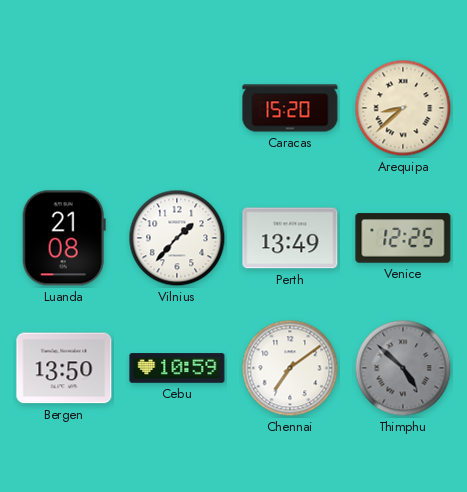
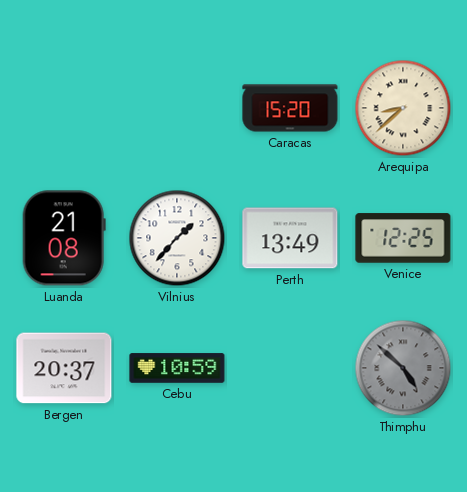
Bergen: 13:50 -> 20:37
Chennai: 7:09 -> none
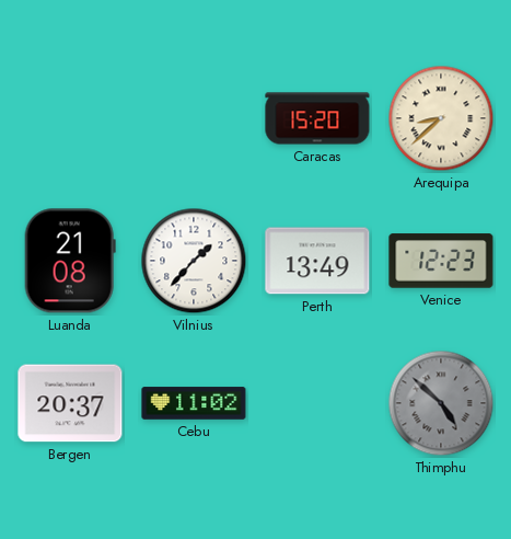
Venice: 12:25 -> 12:23
Cebu: 10:59 -> 11:02
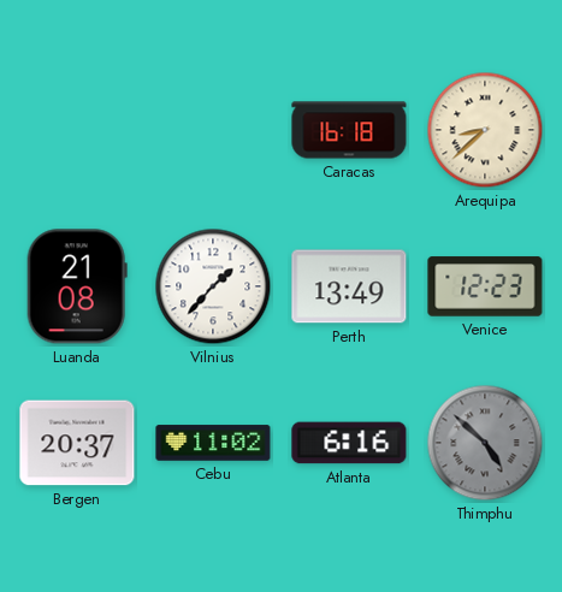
Caracas: 15:20 -> 16:18
Atlanta: none -> 6:16
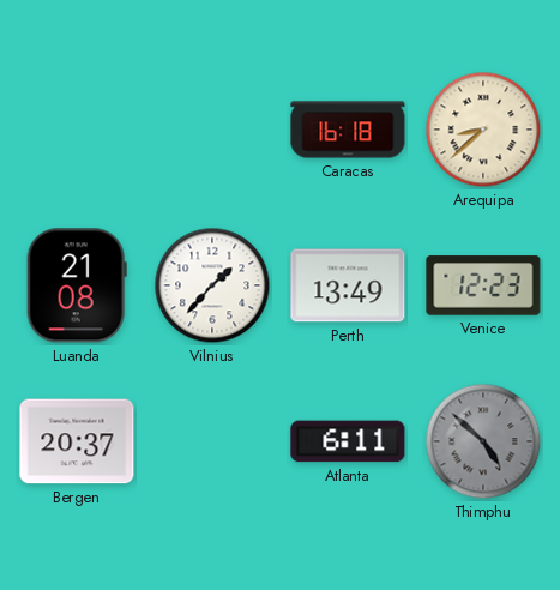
Cebu: 11:02 -> none
Atlanta: 6:16 -> 6:11
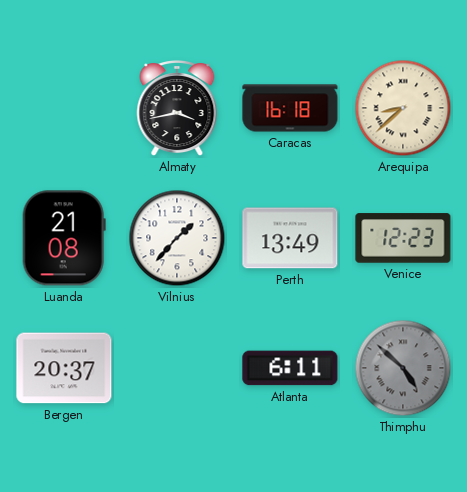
Almaty: none -> 3:43
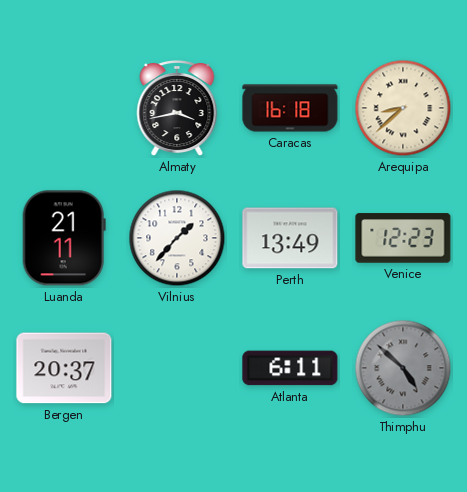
Luanda: 21:08 -> 21:11
